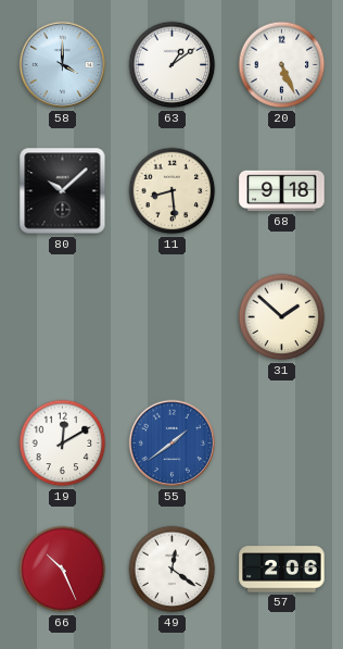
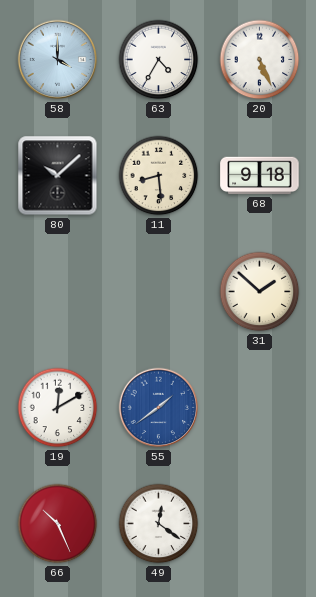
63: 1:09 -> 4:35
57: 2:06 -> none
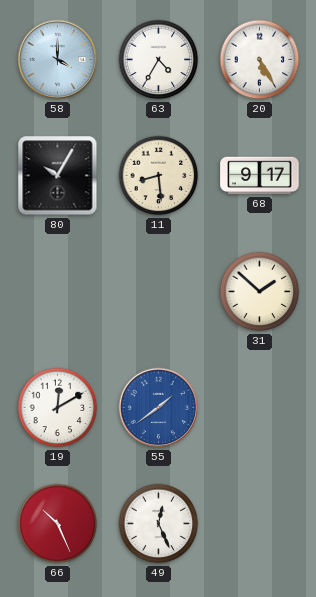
20: 5:26 -> 5:25
80: 10:08 -> 10:05
68: 9:18 -> 9:17
49: 12:21 -> 12:26
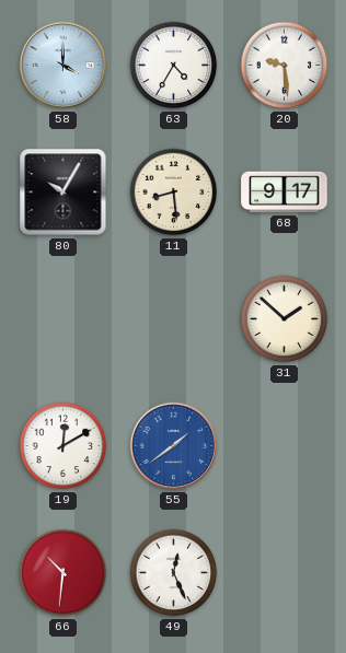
20: 5:25 -> 9:29
66: 10:26 -> 10:31
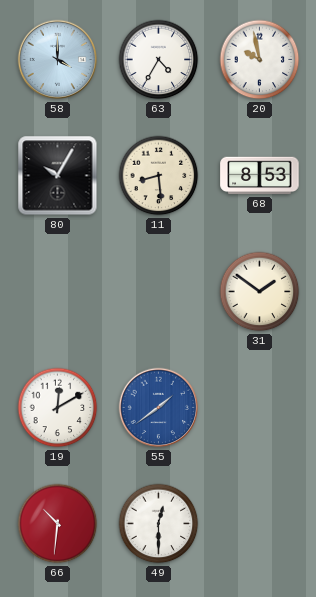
20: 9:29 -> 9:58
68: 9:17 -> 8:53
31: 1:52 -> 1:51
49: 12:26 -> 12:30
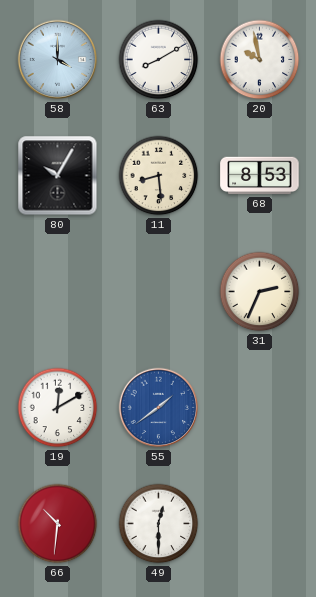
63: 4:35 -> 8:10
31: 1:51 -> 2:34
